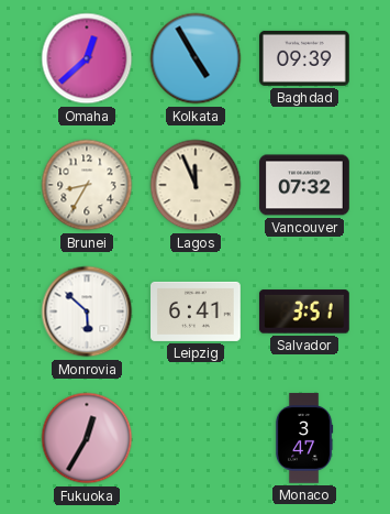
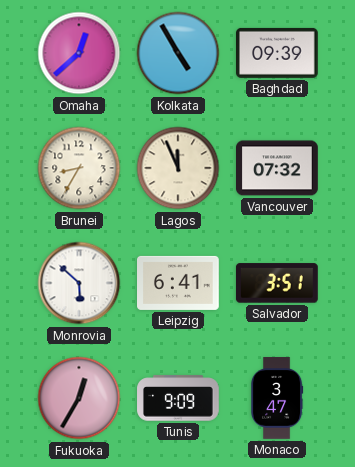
Tunis: none -> 9:09
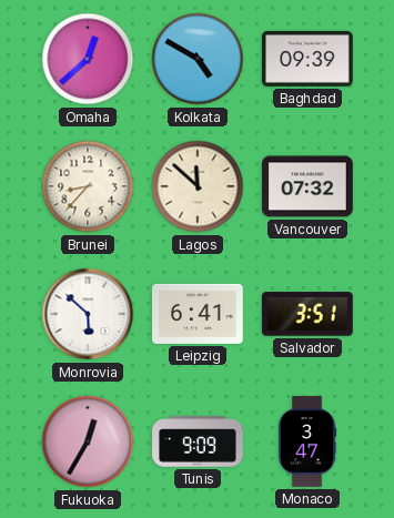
Kolkata: 4:55 -> 4:50
Brunei: 8:35 -> 8:37
Lagos: 11:56 -> 11:52
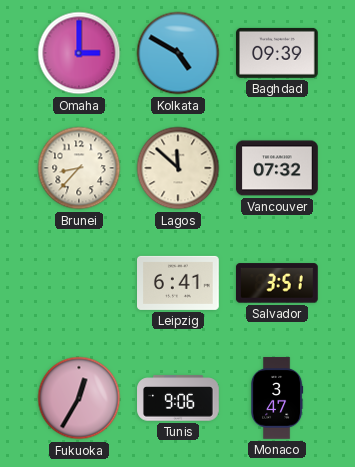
Omaha: 12:38 -> 3:00
Monrovia: 5:52 -> none
Tunis: 9:09 -> 9:06
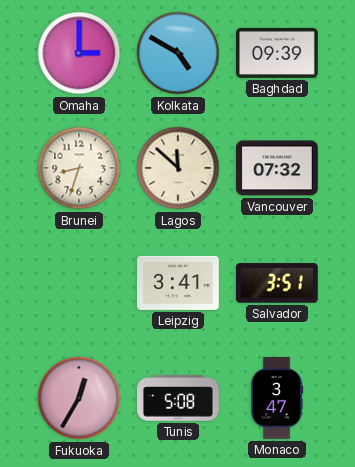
Brunei: 8:37 -> 8:33
Leipzig: 6:41 -> 3:41
Tunis: 9:06 -> 5:08
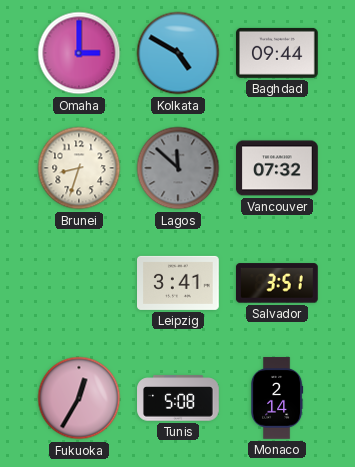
Baghdad: 09:39 -> 09:44
Lagos dial: cream -> grey
Monaco: 3:47 -> 2:14
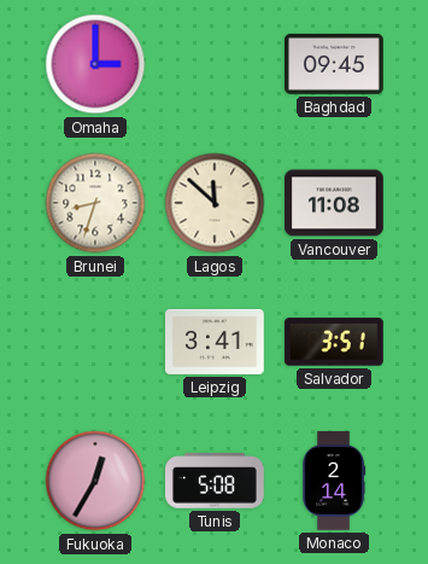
Kolkata: 4:50 -> none
Baghdad: 09:44 -> 09:45
Lagos dial: grey -> cream
Vancouver: 07:32 -> 11:08
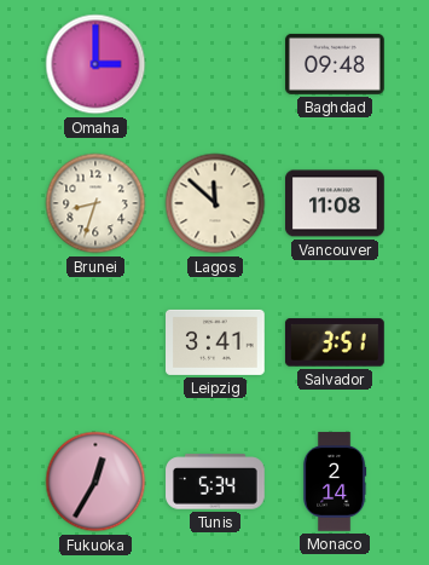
Baghdad: 09:45 -> 09:48
Tunis: 5:08 -> 5:34
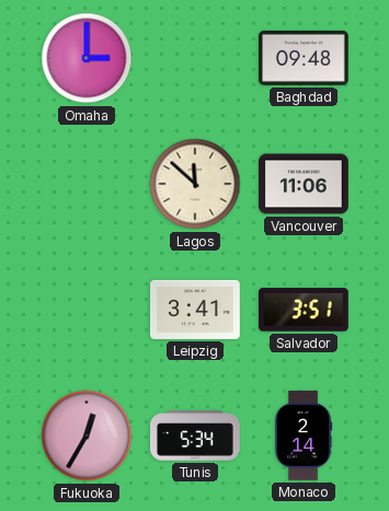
Brunei: 8:33 -> none
Vancouver: 11:08 -> 11:06
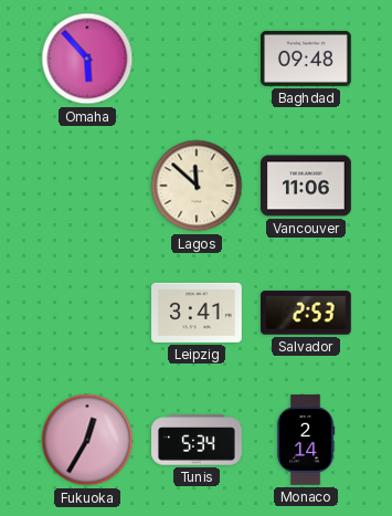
Omaha: 3:00 -> 5:53
Salvador: 3:51 -> 2:53
